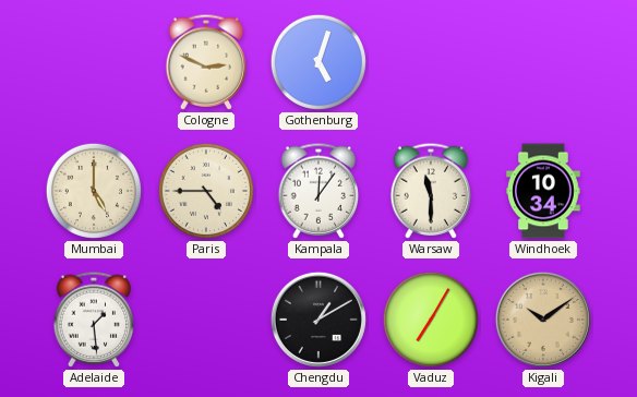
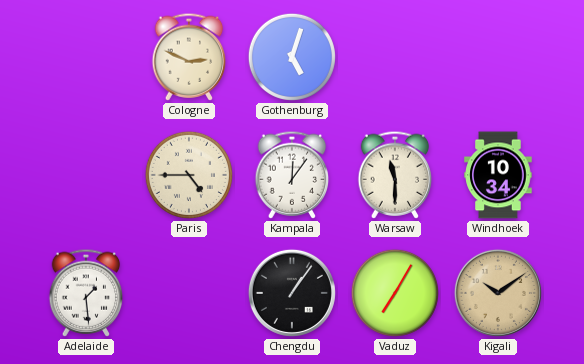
Mumbai: 5:00 -> none
Chengdu: 1:10 -> 1:06
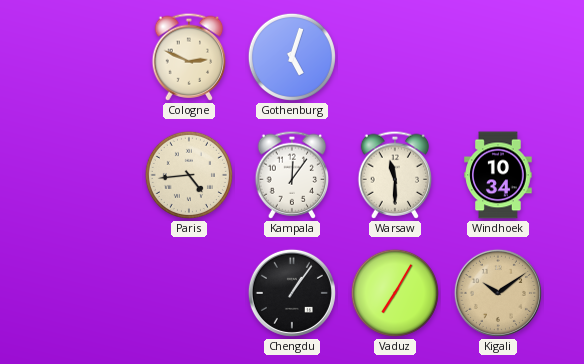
Paris: 4:45 -> 4:44
Adelaide: 1:29 -> none
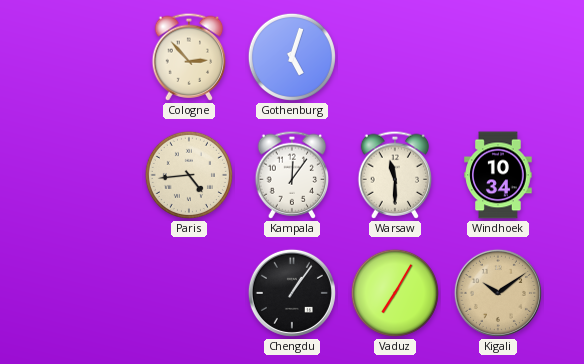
Cologne: 2:49 -> 2:53
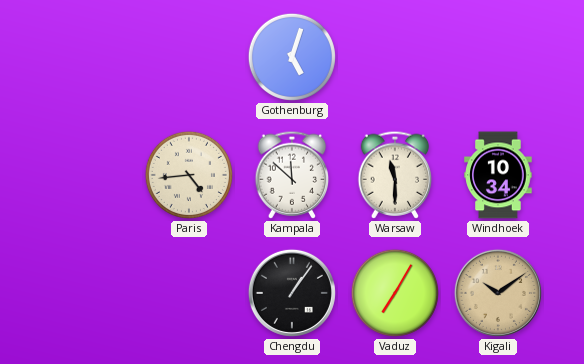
Cologne: 2:53 -> none
Kampala: 12:06 -> 11:52
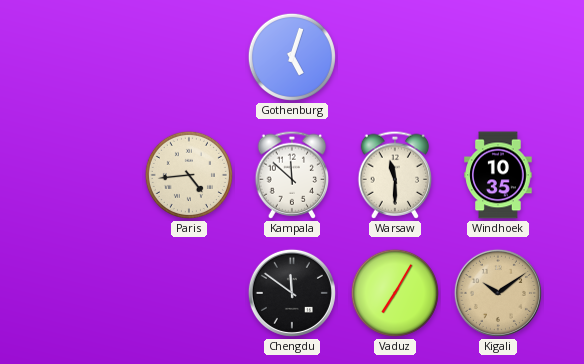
Windhoek: 10:34 -> 10:35
Chengdu: 1:06 -> 11:51
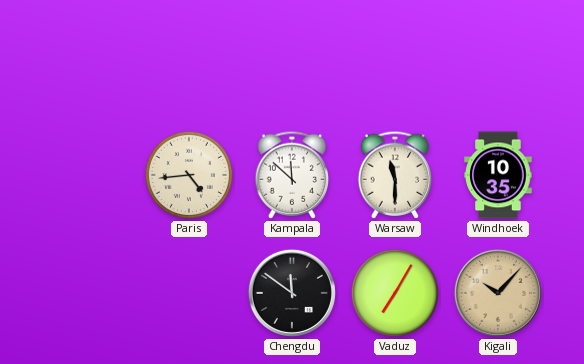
Gothenburg: 5:03 -> none
Kigali: 10:09 -> 10:07
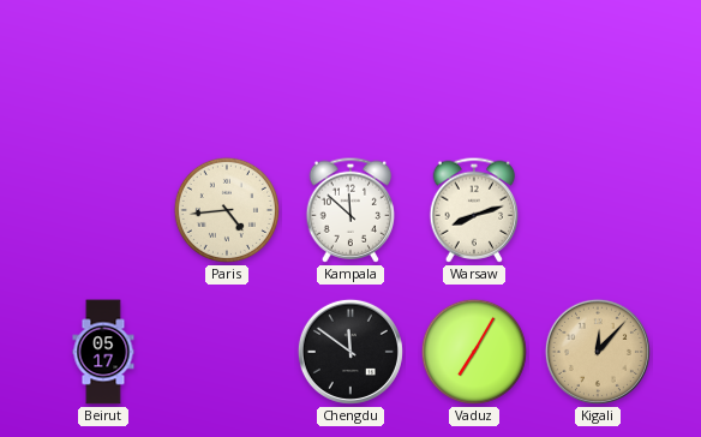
Warsaw: 11:30 -> 8:12
Windhoek: 10:35 -> none
Beirut: none -> 05:17
Kigali: 10:07 -> 12:07
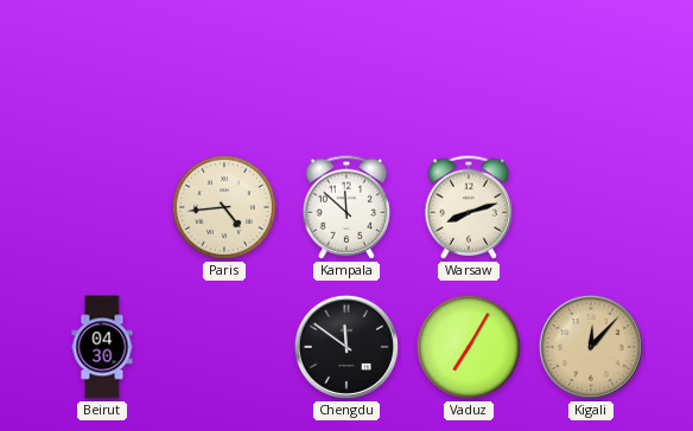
Beirut: 05:17 -> 04:30
